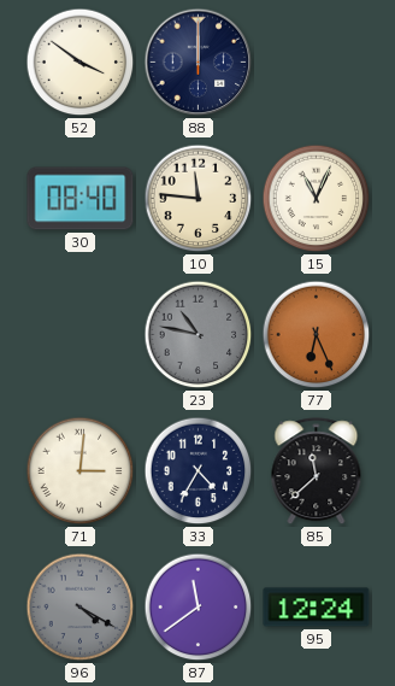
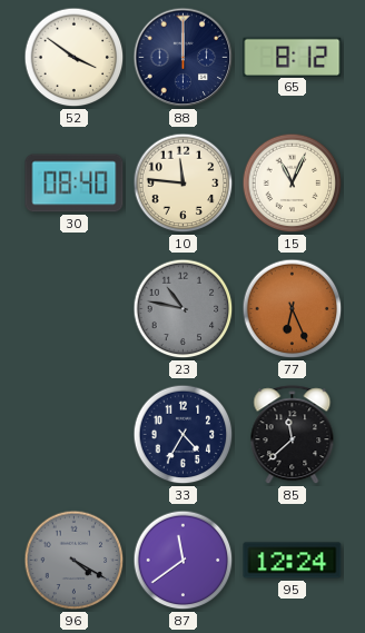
65: none -> 8:12
71: 3:01 -> none
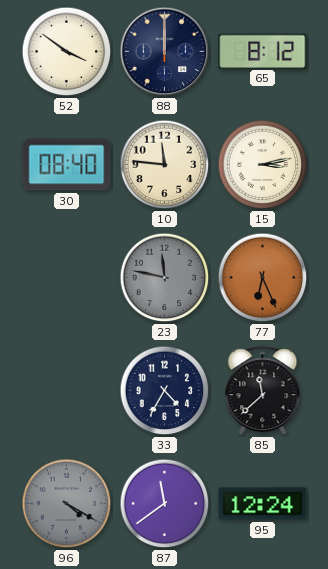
15: 11:04 -> 3:13
23: 10:47 -> 11:47
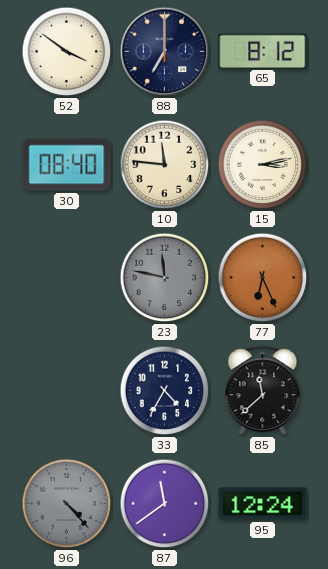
88: 12:00 -> 7:00
96: 4:20 -> 4:23
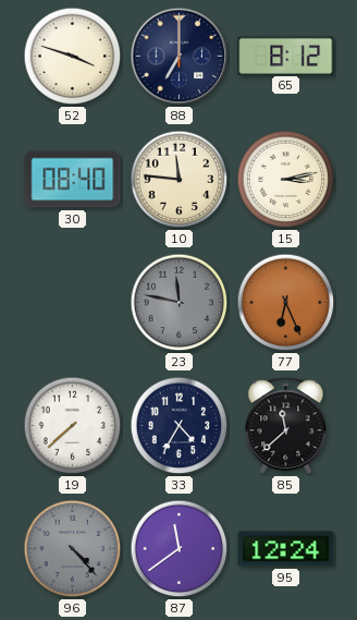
52: 3:51 -> 3:48
19: none -> 7:38
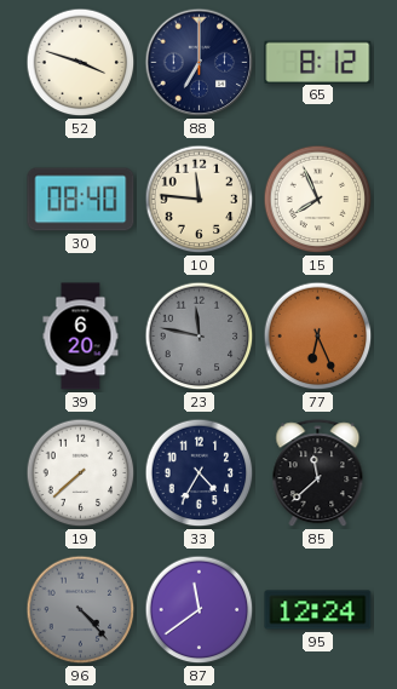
15: 3:13 -> 7:56
39: none -> 6:20
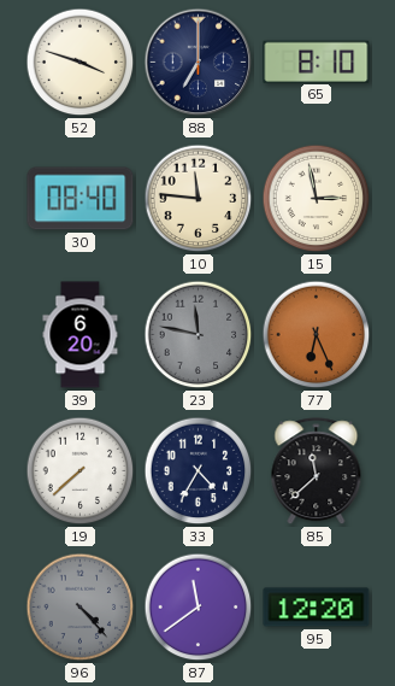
65: 8:12 -> 8:10
15: 7:56 -> 2:58
95: 12:24 -> 12:20
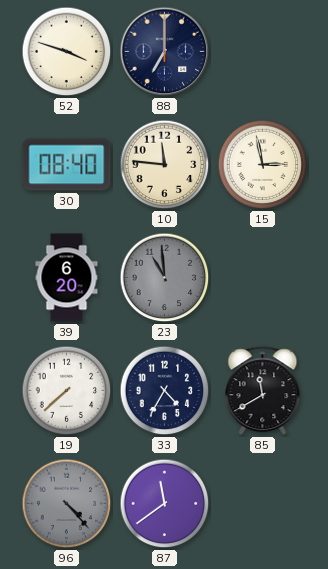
65: 8:10 -> none
23: 11:47 -> 10:59
77: 6:26 -> none
85: 11:38 -> 11:40
95: 12:20 -> none
